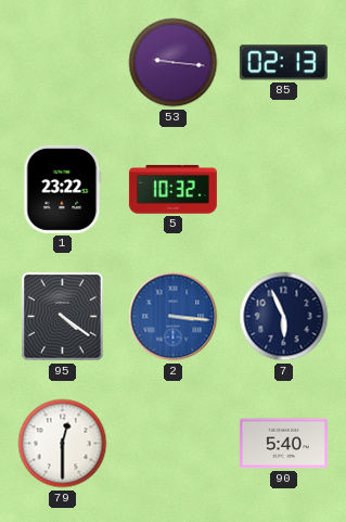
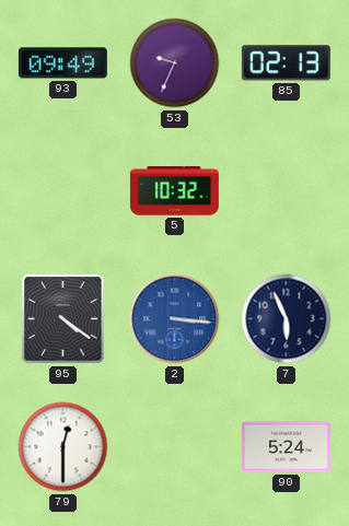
93: none -> 09:49
53: 9:16 -> 9:34
1: 23:22 -> none
90: 5:40 -> 5:24
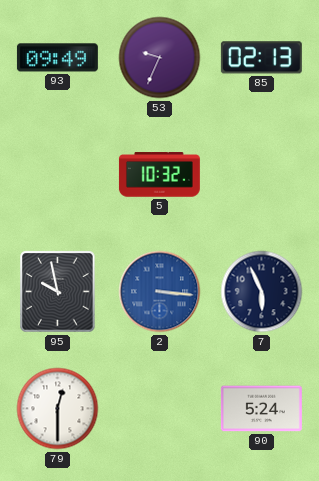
95: 4:21 -> 9:58
